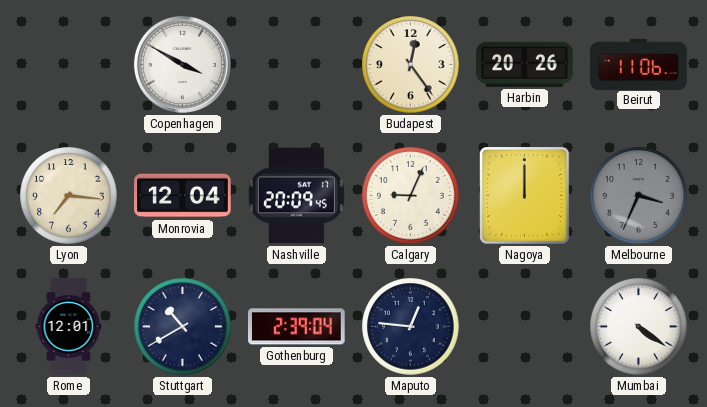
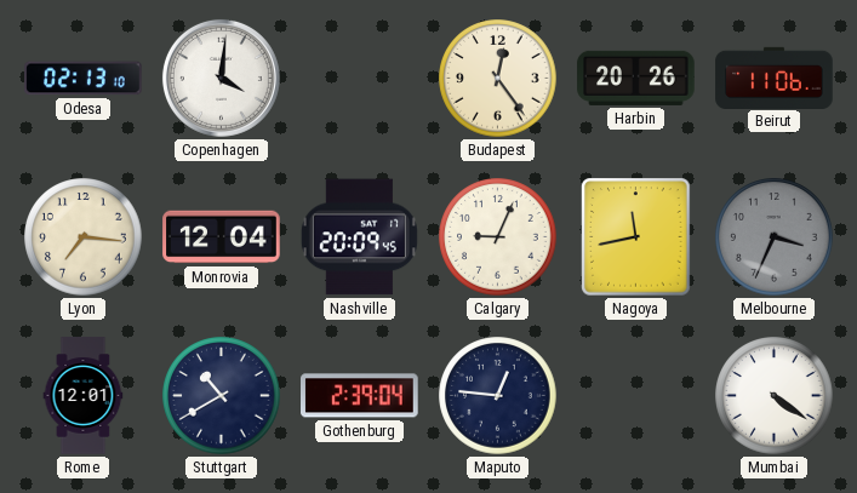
Odesa: none -> 02:13
Copenhagen: 3:50 -> 4:01
Nagoya: 12:00 -> 11:43
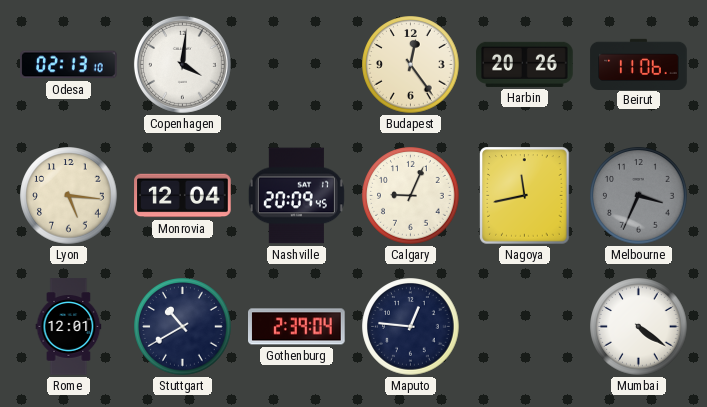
Lyon: 7:16 -> 5:16
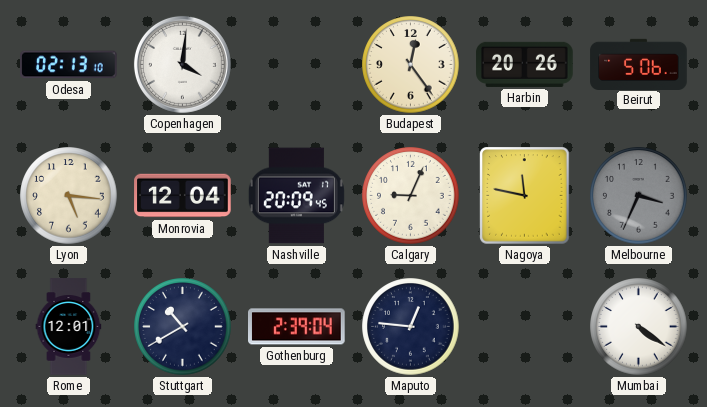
Beirut: 11:06 -> 5:06
Nagoya: 11:43 -> 11:47
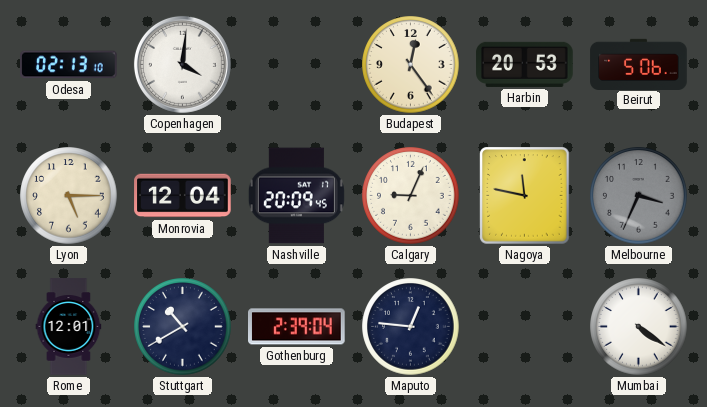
Harbin: 20:26 -> 20:53
Lyon: 5:16 -> 5:15
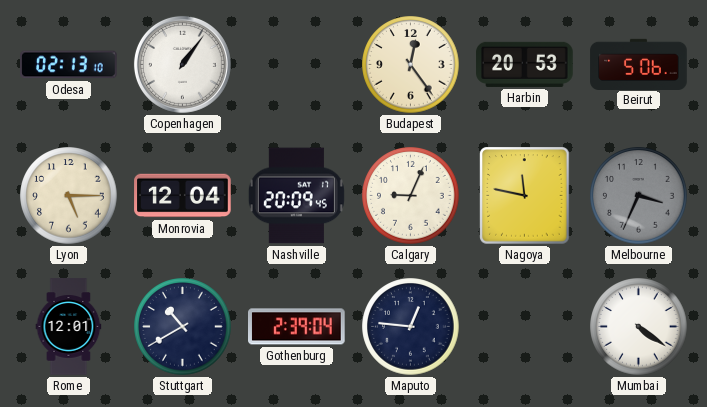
Copenhagen: 4:01 -> 1:06
